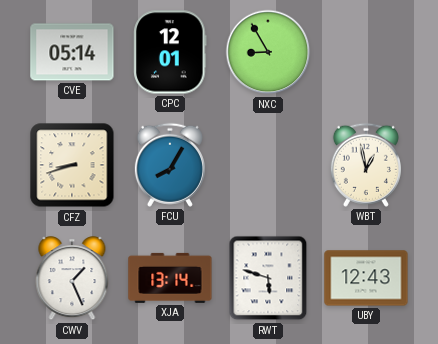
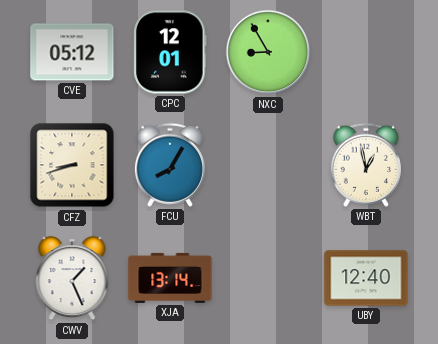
CVE: 05:14 -> 05:12
RWT: 5:48 -> none
UBY: 12:43 -> 12:40
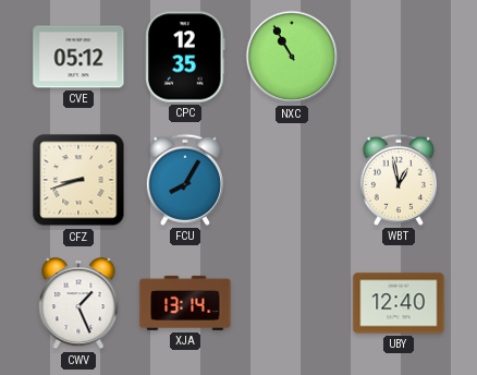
CPC: 12:01 -> 12:35
NXC: 8:55 -> 10:55
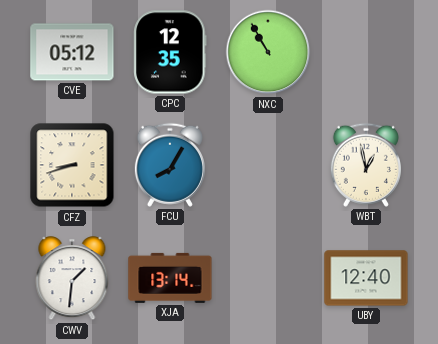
CWV: 1:26 -> 1:31
